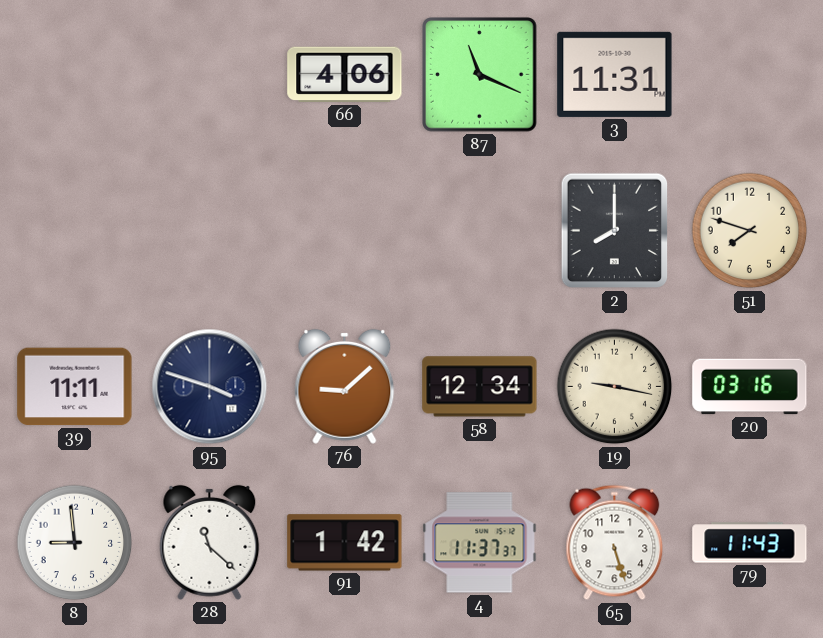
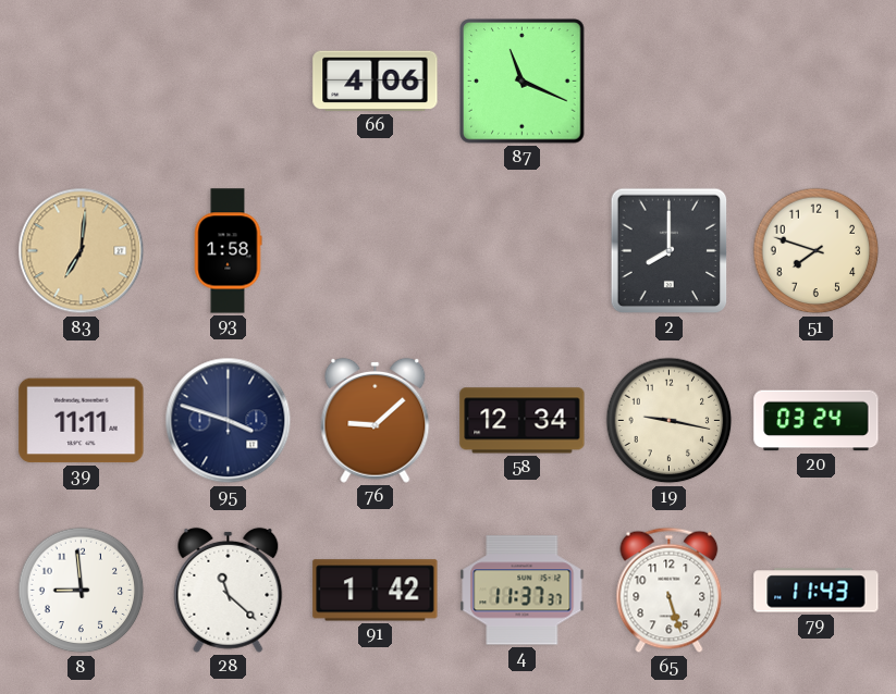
3: 11:31 -> none
83: none -> 7:01
93: none -> 1:58
20: 03:16 -> 03:24
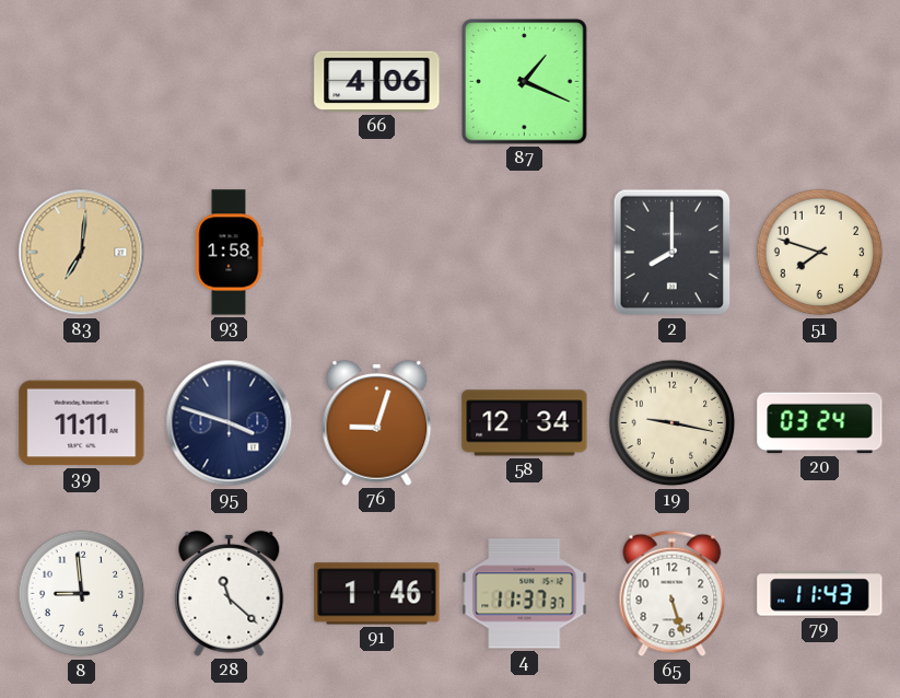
87: 11:19 -> 1:19
76: 9:08 -> 9:03
91: 1:42 -> 1:46
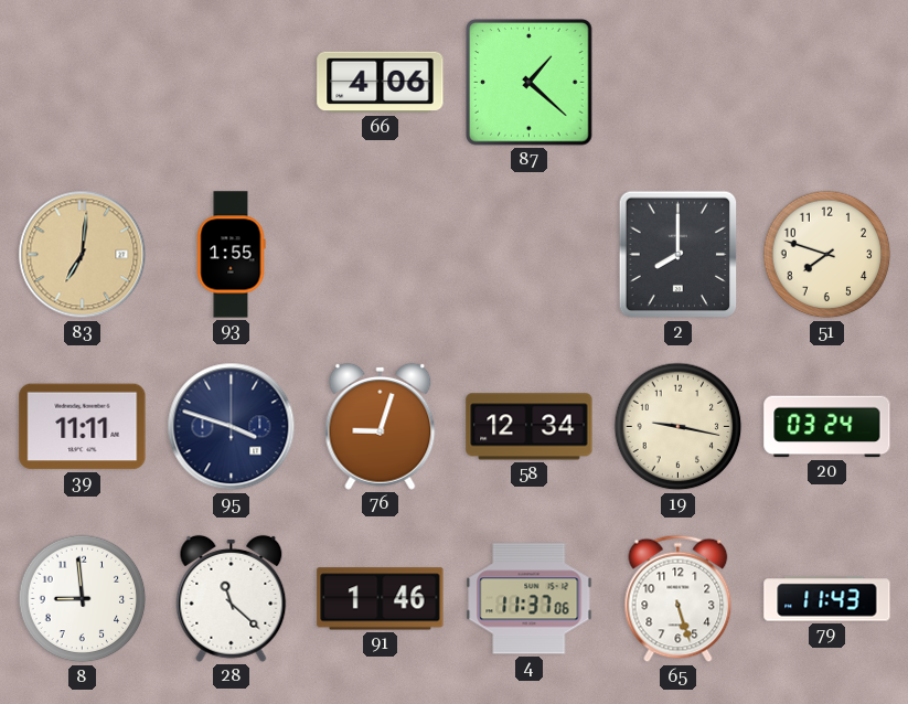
87: 1:19 -> 1:22
93: 1:58 -> 1:55
4: 11:37:37 -> 11:37:06
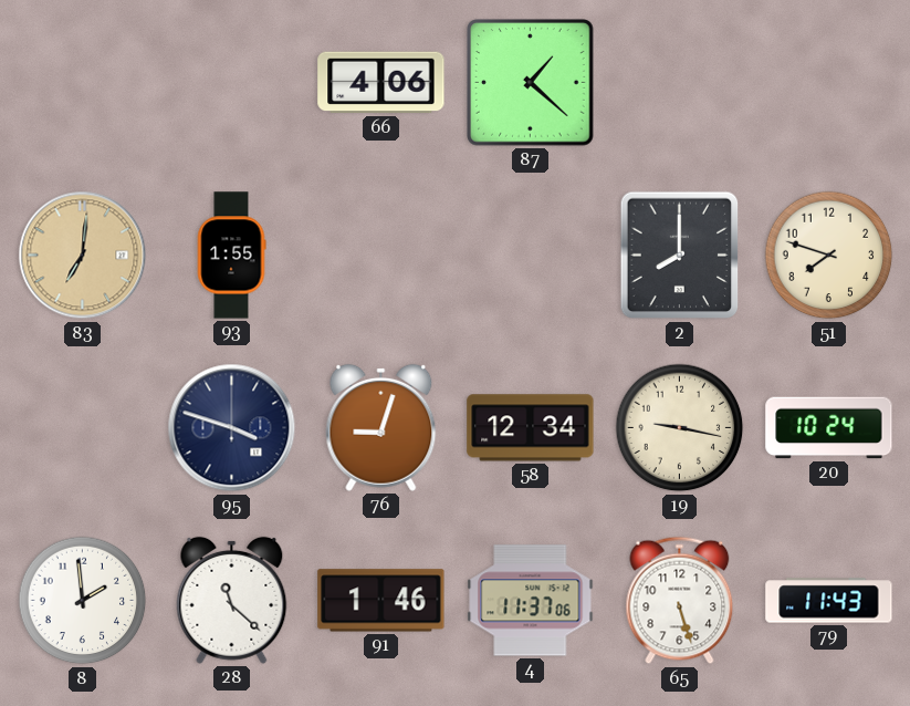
39: 11:11 -> none
20: 03:24 -> 10:24
8: 8:59 -> 1:59
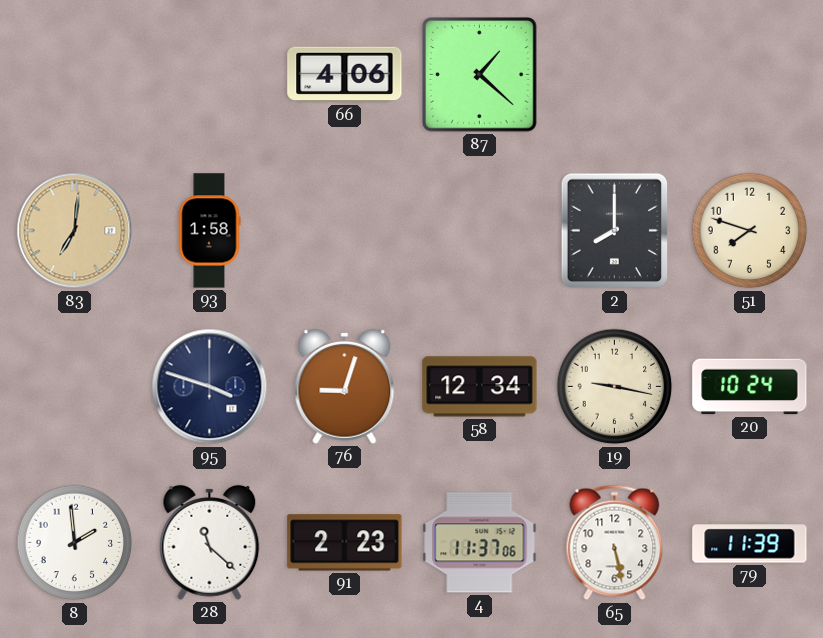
93: 1:55 -> 1:58
91: 1:46 -> 2:23
65: 5:27 -> 5:28
79: 11:43 -> 11:39
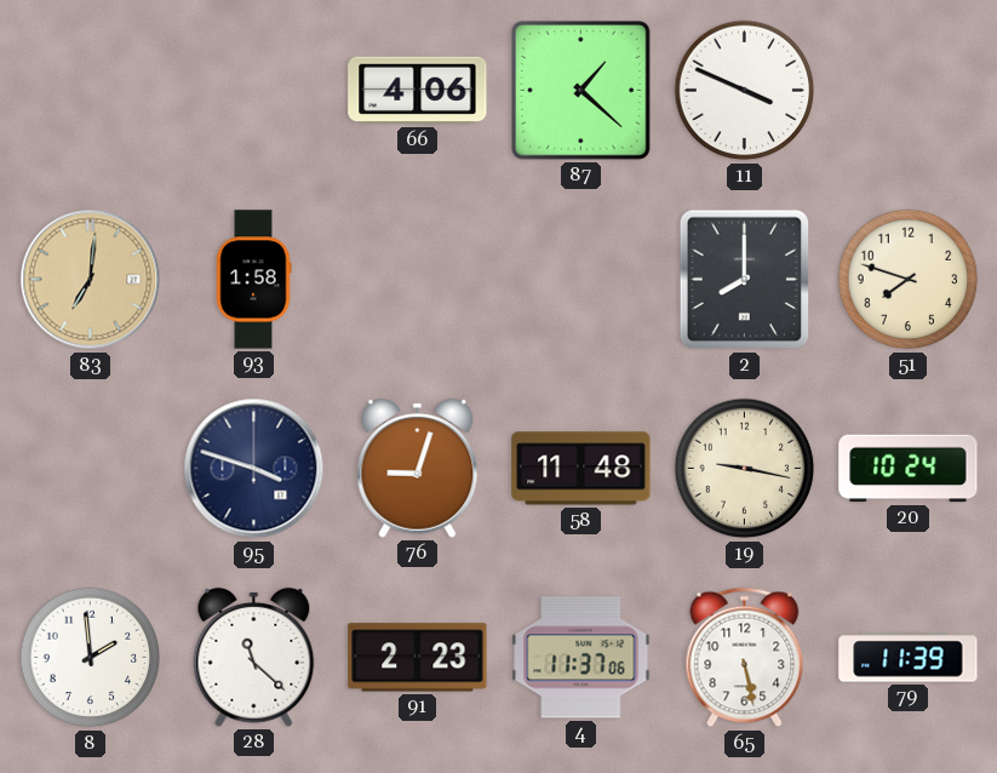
11: none -> 3:49
58: 12:34 -> 11:48
